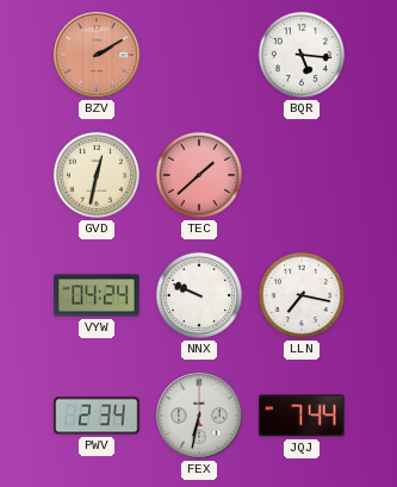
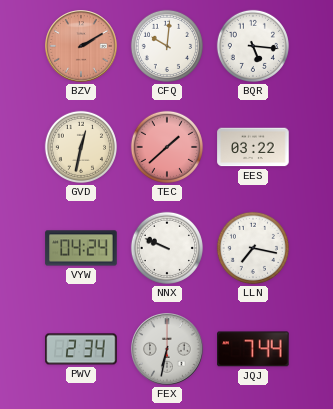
CFQ: none -> 10:01
EES: none -> 03:22
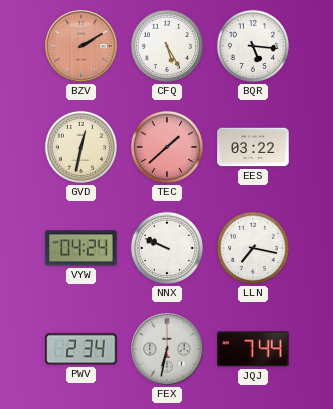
CFQ: 10:01 -> 5:25
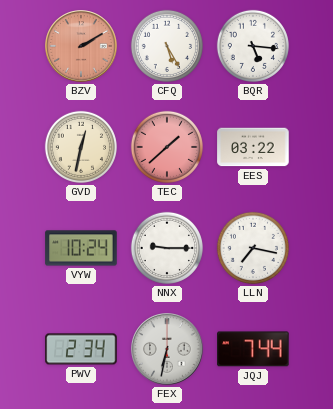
VYW: 04:24 -> 10:24
NNX: 9:49 -> 9:15
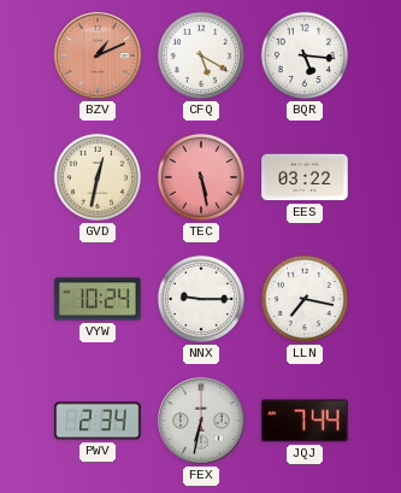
BZV: 2:10 -> 1:11
CFQ: 5:25 -> 5:20
TEC: 1:38 -> 5:28
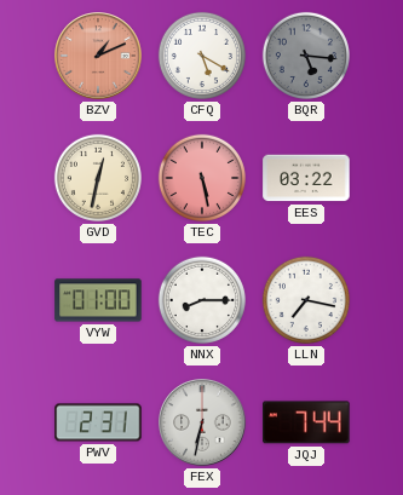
BQR dial: white -> grey
VYW: 10:24 -> 01:00
NNX: 9:15 -> 8:15
PWV: 2:34 -> 2:31
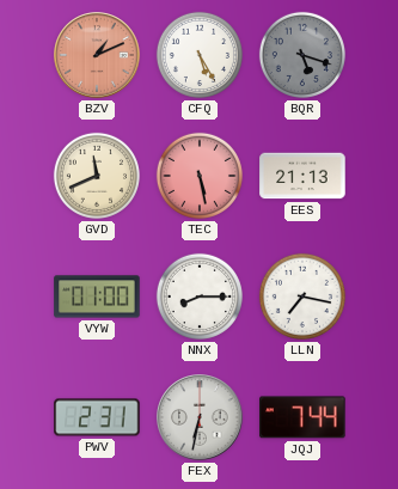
CFQ: 5:20 -> 5:25
BQR: 5:16 -> 5:18
GVD: 12:32 -> 11:41
EES: 03:22 -> 21:13
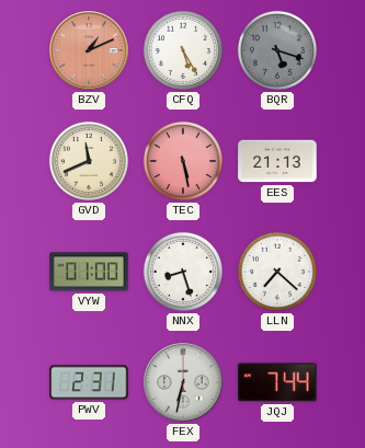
NNX: 8:15 -> 8:27
LLN: 7:17 -> 7:22
